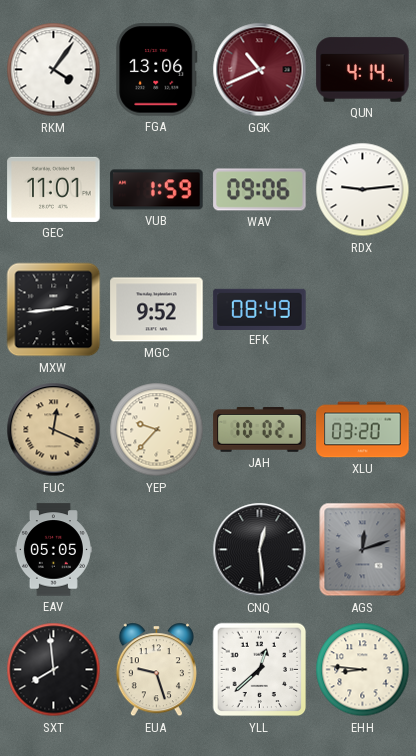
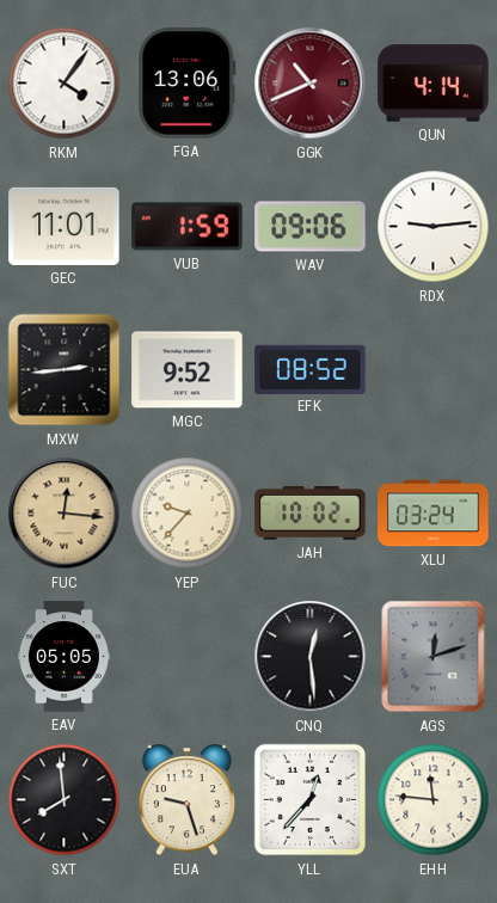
EFK: 08:49 -> 08:52
FUC: 12:19 -> 12:16
XLU: 03:20 -> 03:24
YLL: 12:38 -> 12:37
EHH: 8:46 -> 11:46
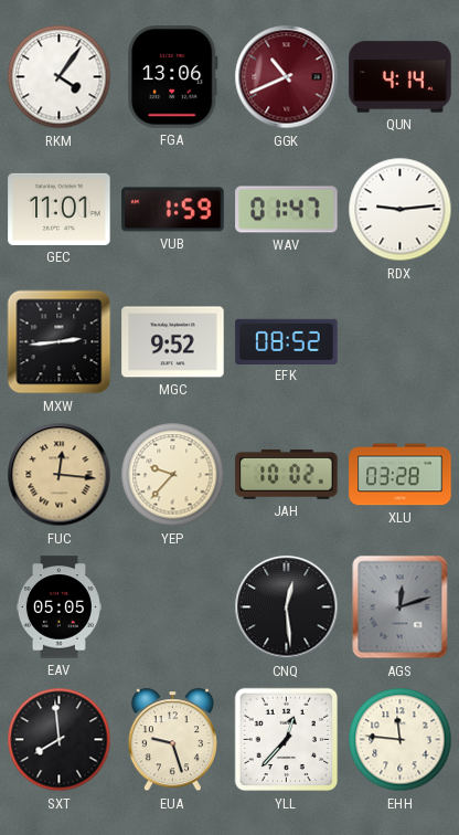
WAV: 09:06 -> 01:47
XLU: 03:24 -> 03:28
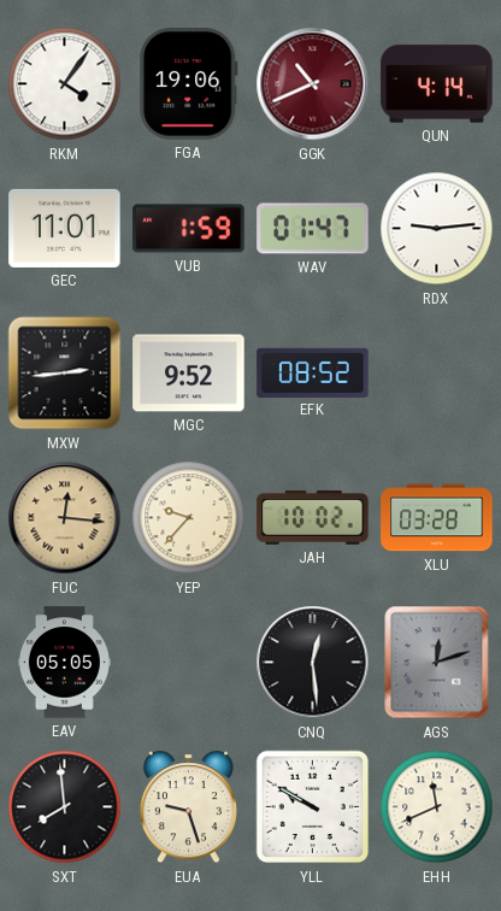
FGA: 13:06 -> 19:06
YLL: 12:37 -> 9:50
EHH: 11:46 -> 11:41
